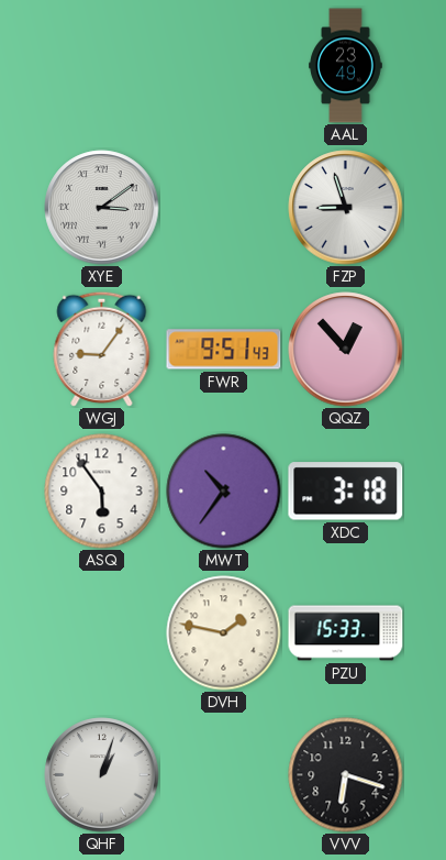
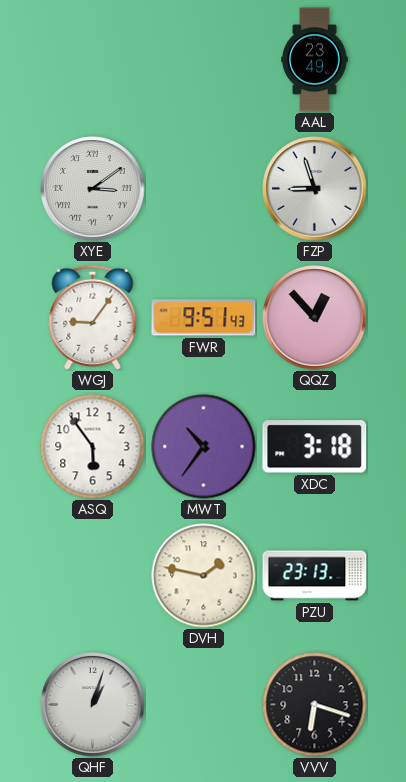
PZU: 15:33 -> 23:13
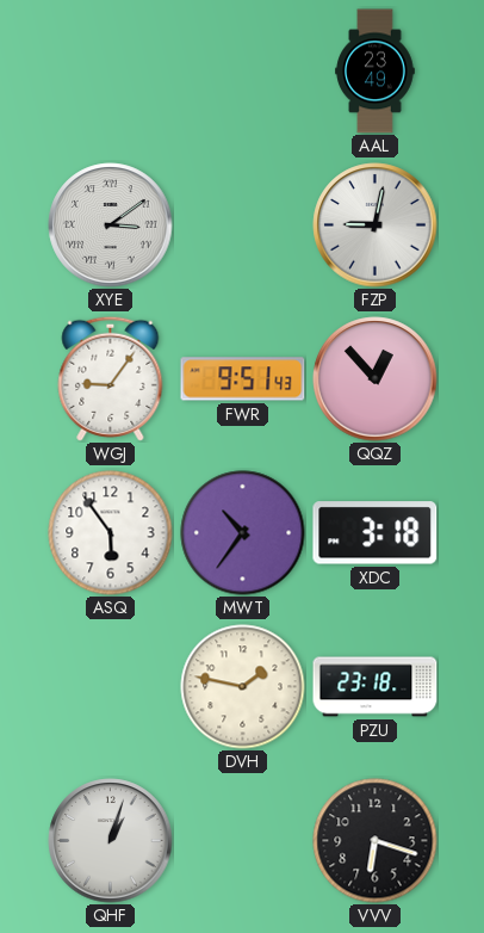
FZP: 8:57 -> 9:02
PZU: 23:13 -> 23:18
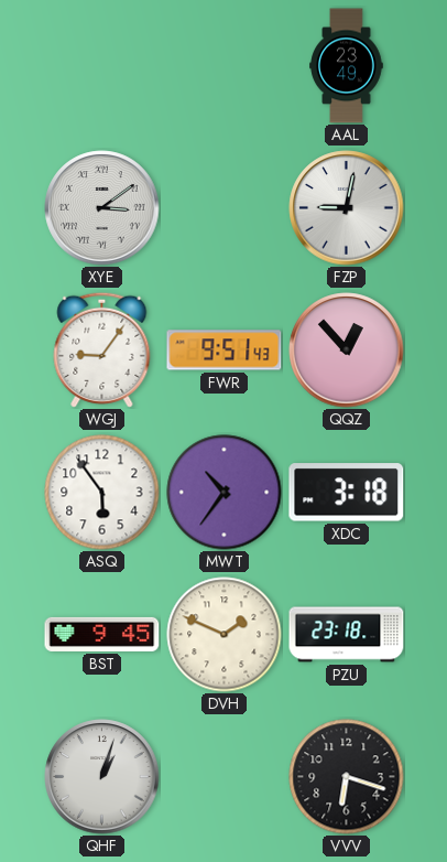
BST: none -> 9:45
DVH: 1:47 -> 1:49
